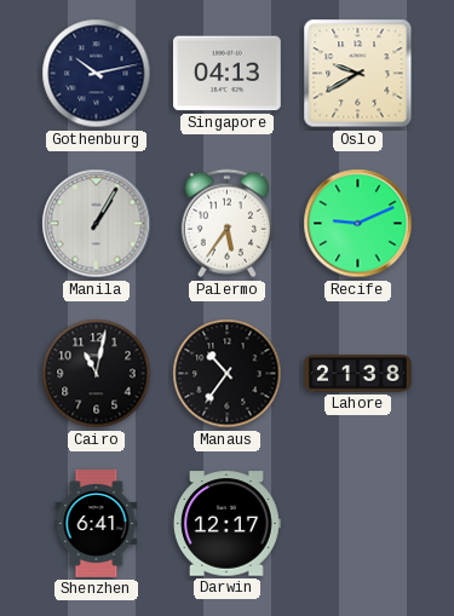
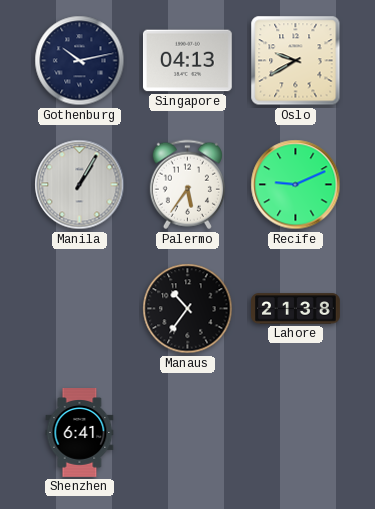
Cairo: 11:02 -> none
Darwin: 12:17 -> none
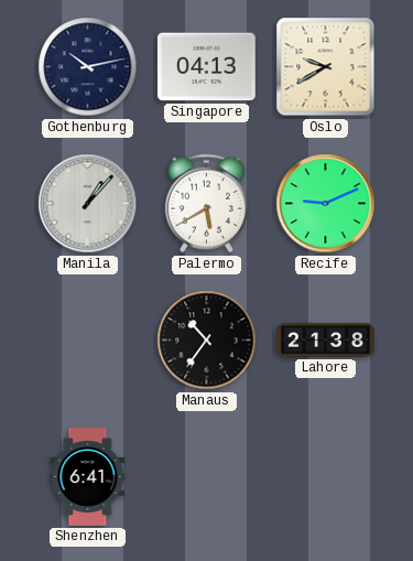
Manila: 1:05 -> 1:07
Palermo: 5:36 -> 5:40
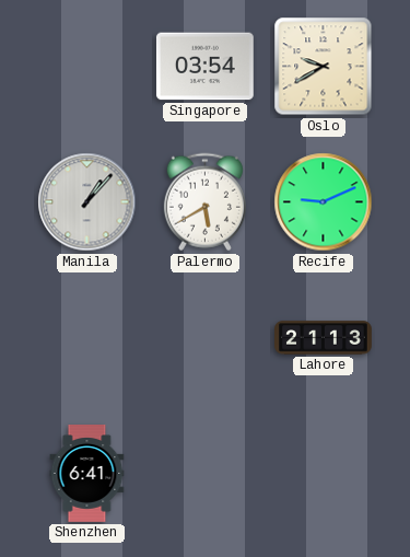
Gothenburg: 10:13 -> none
Singapore: 04:13 -> 03:54
Manaus: 10:36 -> none
Lahore: 21:38 -> 21:13
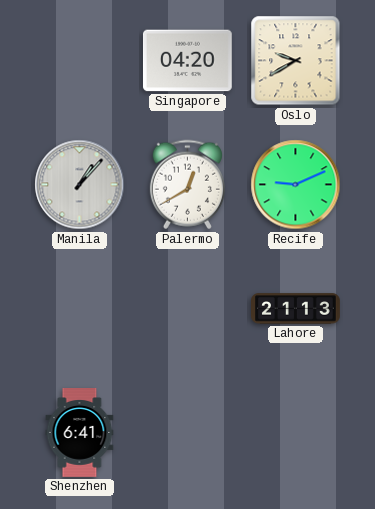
Singapore: 03:54 -> 04:20
Palermo: 5:40 -> 12:40
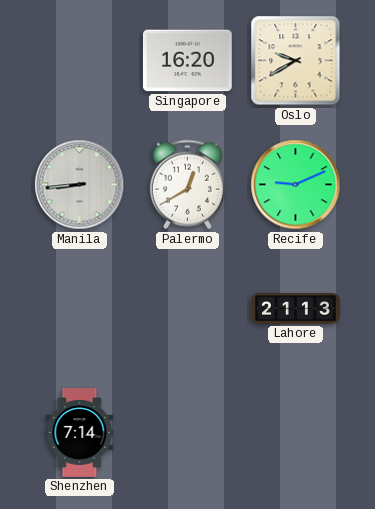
Singapore: 04:20 -> 16:20
Manila: 1:07 -> 8:44
Shenzhen: 6:41 -> 7:14
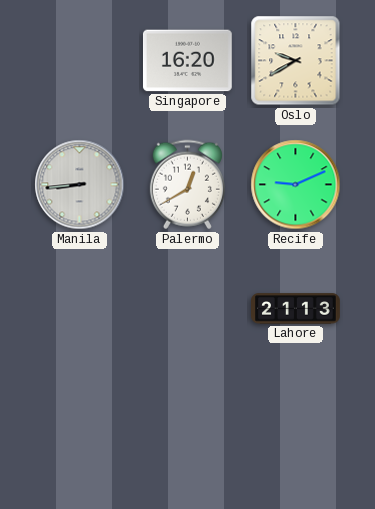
Shenzhen: 7:14 -> none
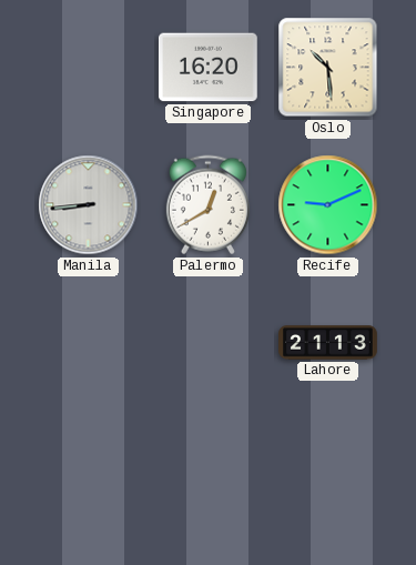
Oslo: 9:40 -> 10:29
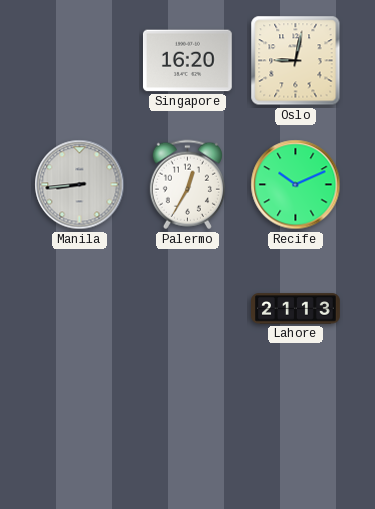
Oslo: 10:29 -> 9:02
Palermo: 12:40 -> 12:35
Recife: 9:11 -> 10:11
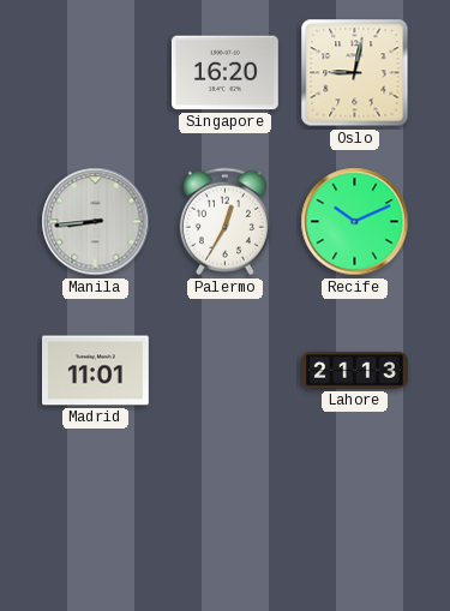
Madrid: none -> 11:01
